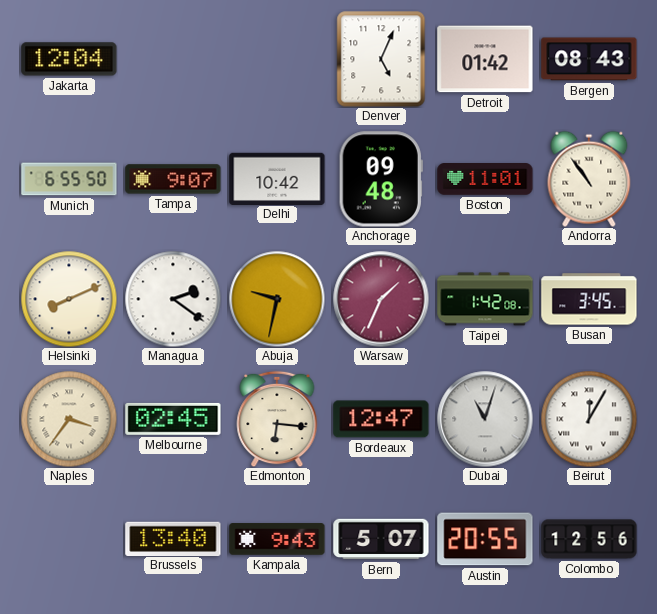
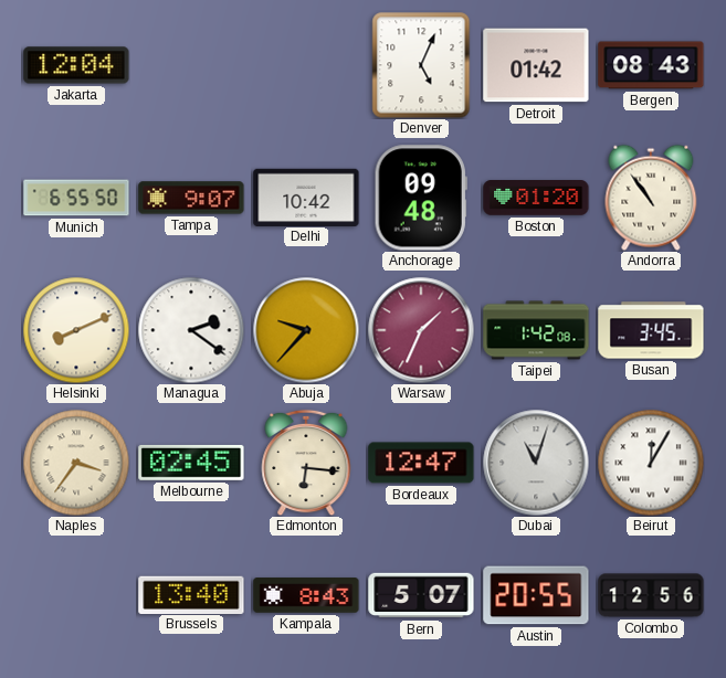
Boston: 11:01 -> 01:20
Abuja: 9:32 -> 9:37
Kampala: 9:43 -> 8:43
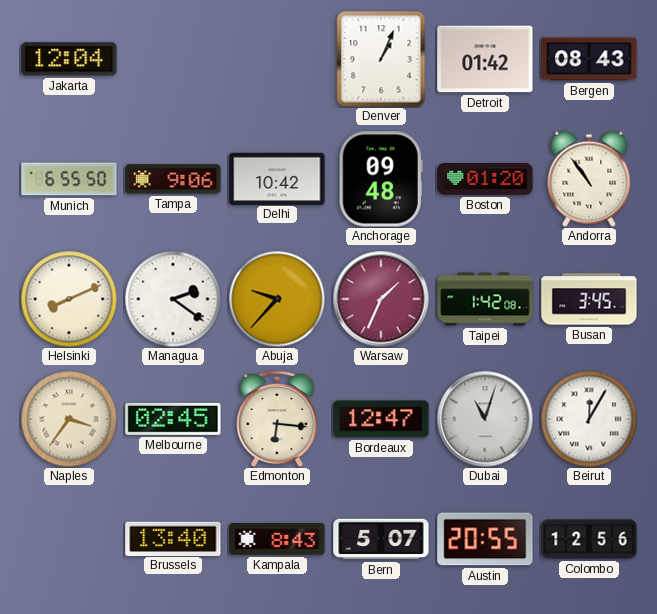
Denver: 5:04 -> 1:04
Tampa: 9:07 -> 9:06
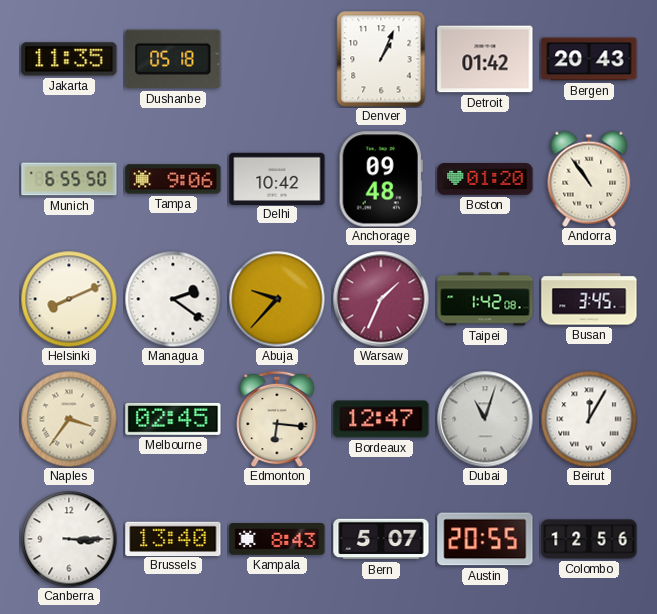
Jakarta: 12:04 -> 11:35
Dushanbe: none -> 05:18
Bergen: 08:43 -> 20:43
Canberra: none -> 3:15
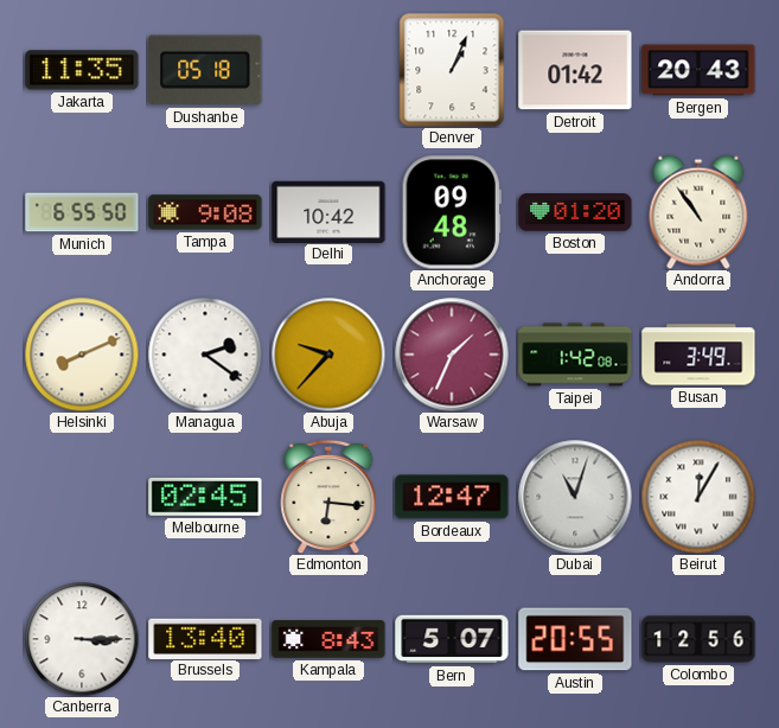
Tampa: 9:06 -> 9:08
Busan: 3:45 -> 3:49
Naples: 3:36 -> none
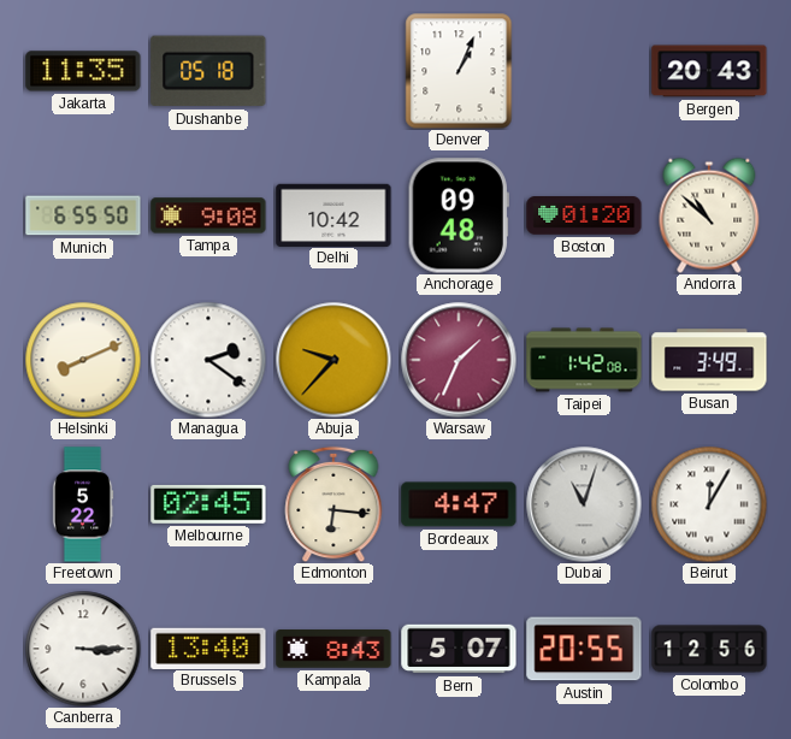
Detroit: 01:42 -> none
Andorra: 10:54 -> 10:52
Freetown: none -> 5:22
Bordeaux: 12:47 -> 4:47
